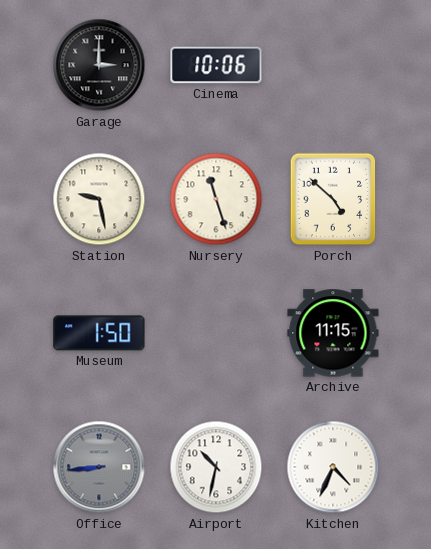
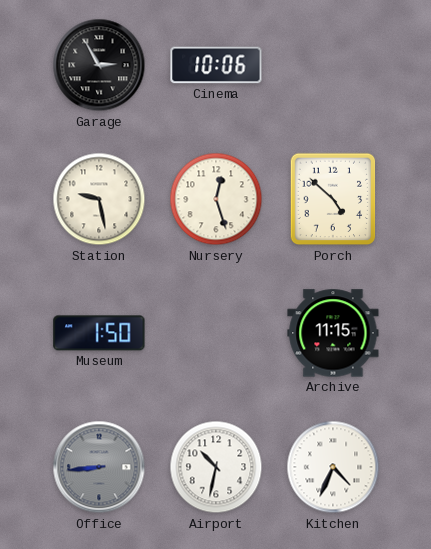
Garage: 3:00 -> 2:55
Nursery: 11:27 -> 12:27
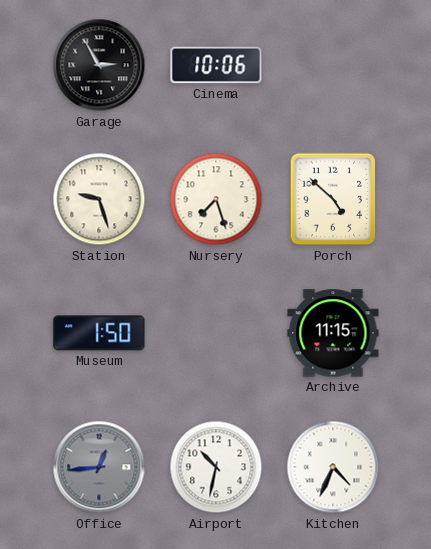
Station: 9:28 -> 9:27
Nursery: 12:27 -> 7:27
Office: 8:44 -> 12:44
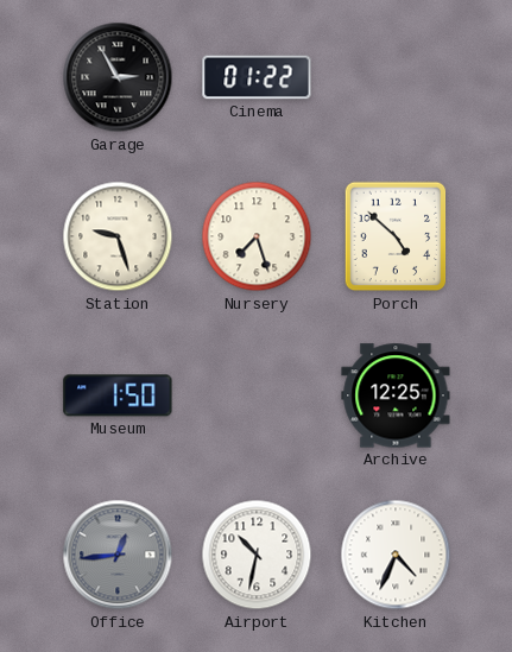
Cinema: 10:06 -> 01:22
Archive: 11:15 -> 12:25
